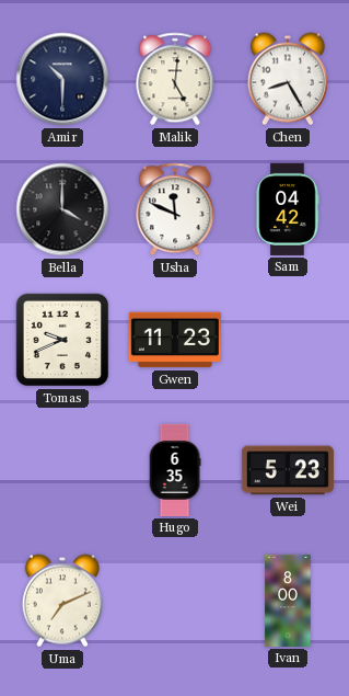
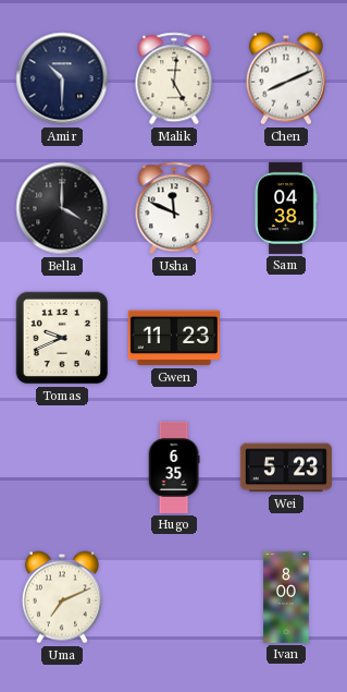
Chen: 8:25 -> 8:11
Sam: 04:42 -> 04:38
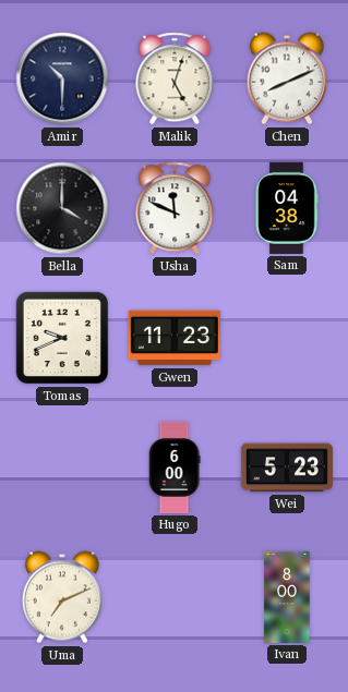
Malik: 5:01 -> 5:03
Hugo: 6:35 -> 6:00
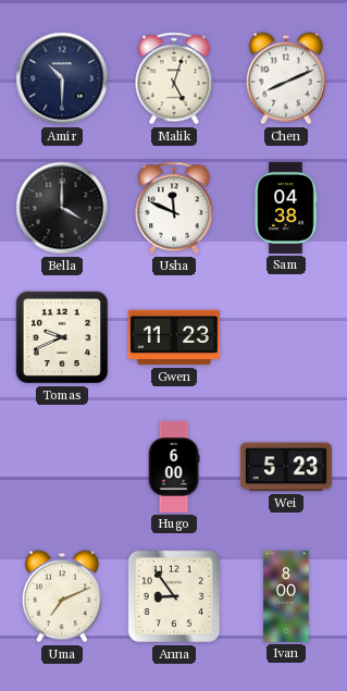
Anna: none -> 8:54
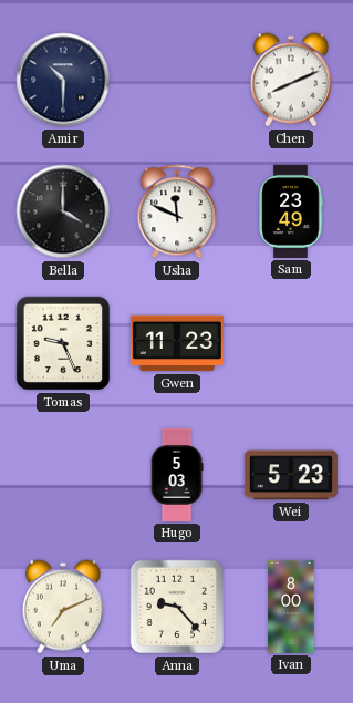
Malik: 5:03 -> none
Sam: 04:38 -> 23:49
Tomas: 9:41 -> 9:26
Hugo: 6:00 -> 5:03
Anna: 8:54 -> 9:23
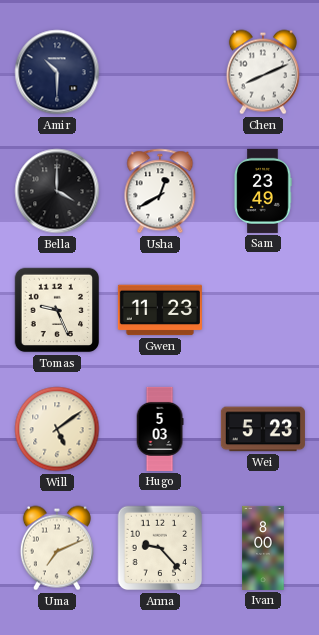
Usha: 11:49 -> 12:40
Will: none -> 5:09
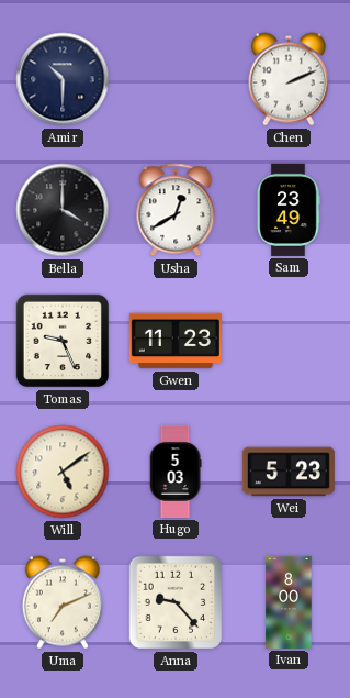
Chen: 8:11 -> 2:11
